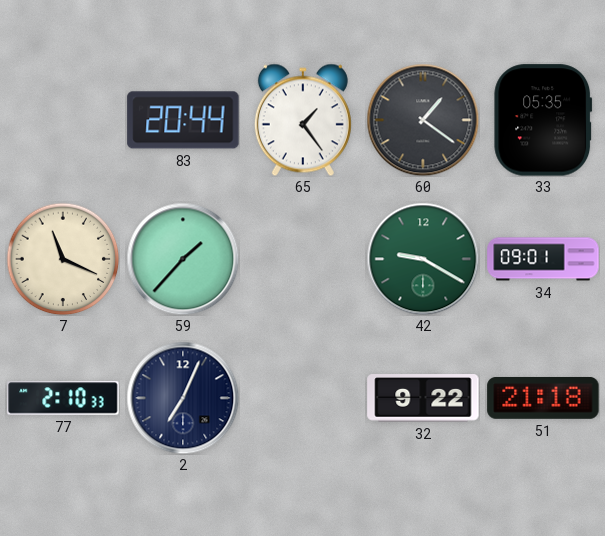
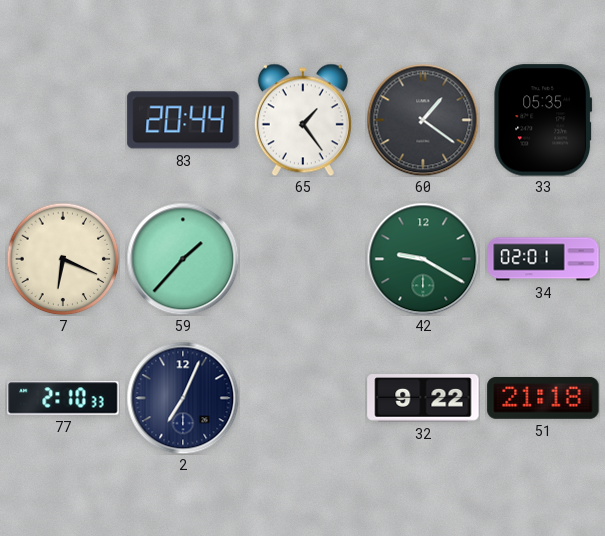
7: 11:19 -> 6:19
34: 09:01 -> 02:01
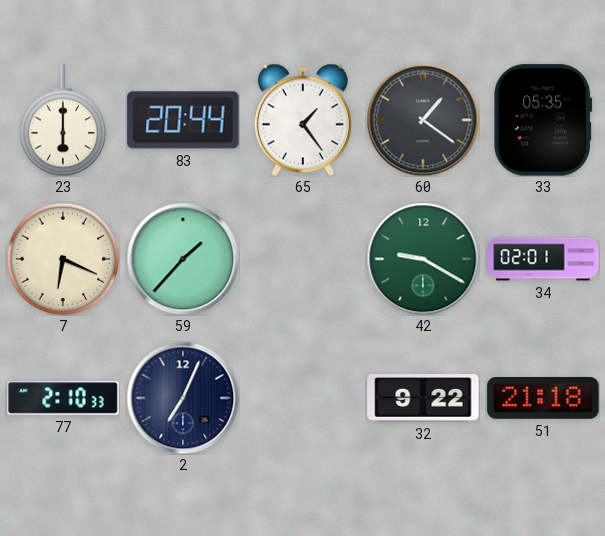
23: none -> 6:00
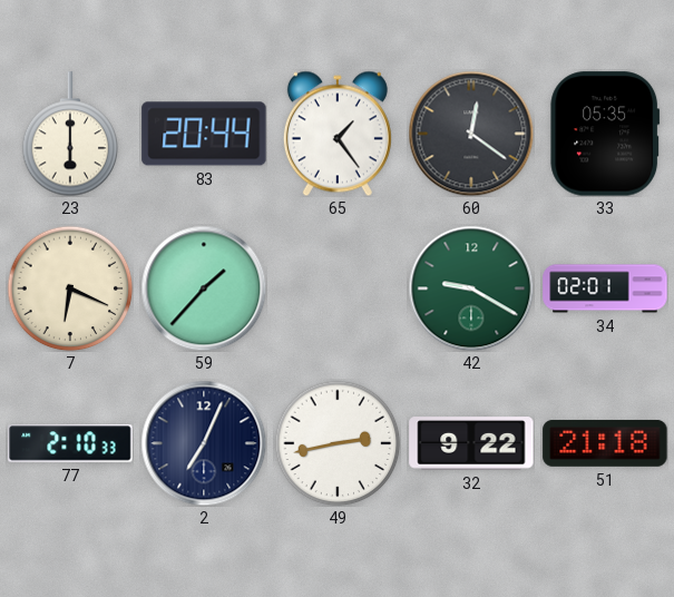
60: 1:21 -> 12:21
49: none -> 2:43
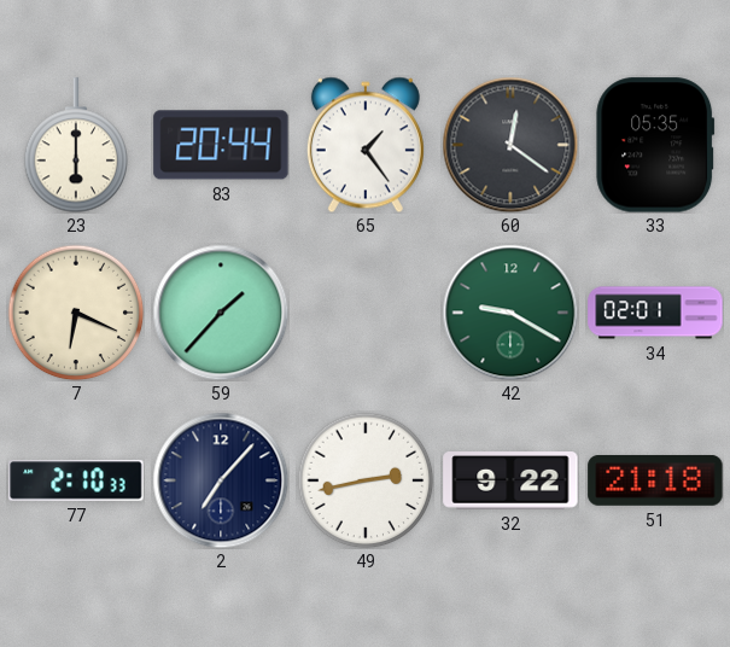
2: 7:04 -> 7:07
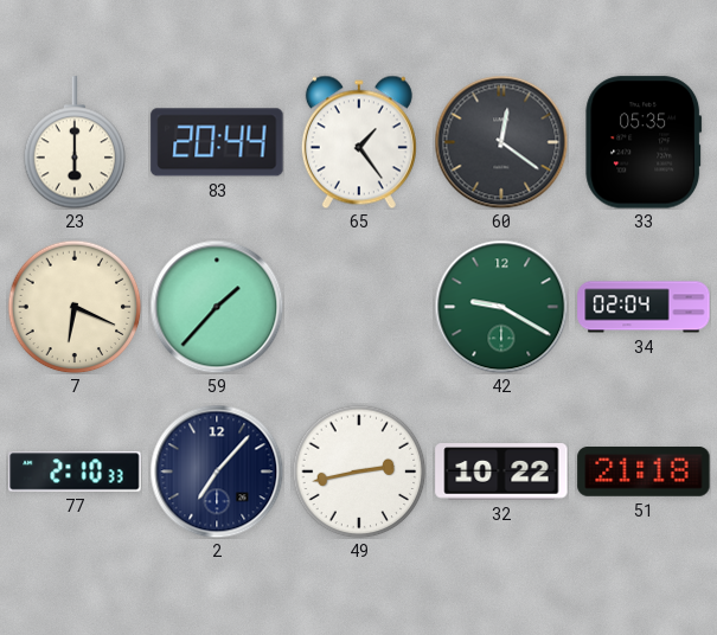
34: 02:01 -> 02:04
32: 9:22 -> 10:22
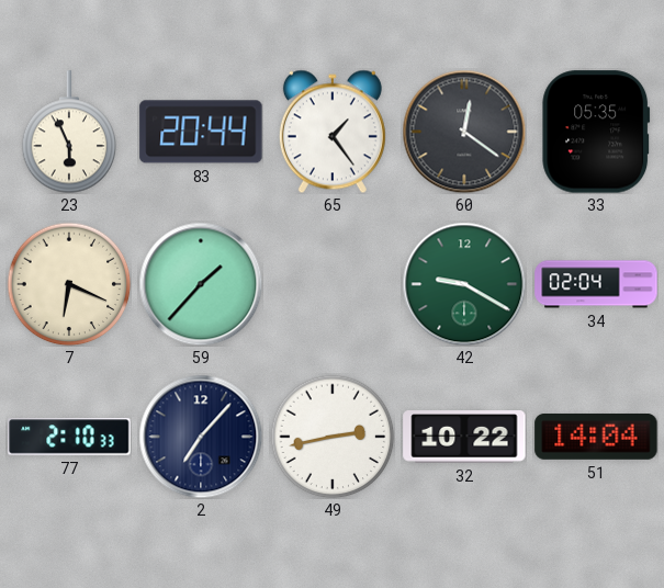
23: 6:00 -> 5:56
51: 21:18 -> 14:04
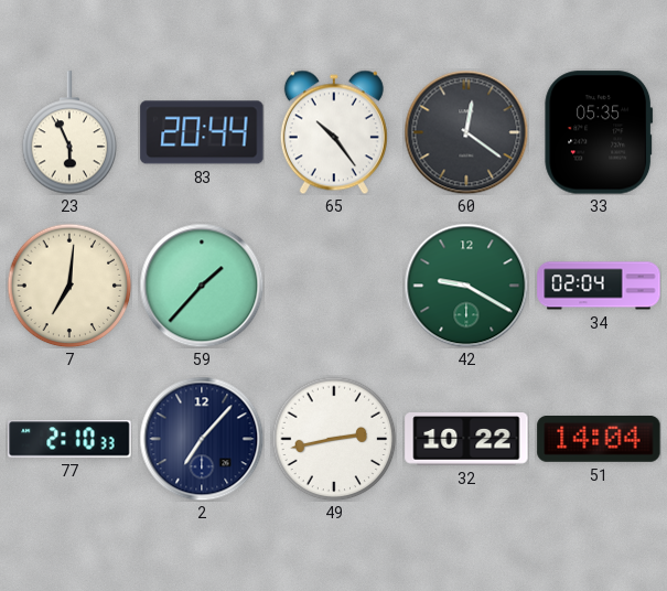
65: 1:24 -> 10:24
7: 6:19 -> 7:01
